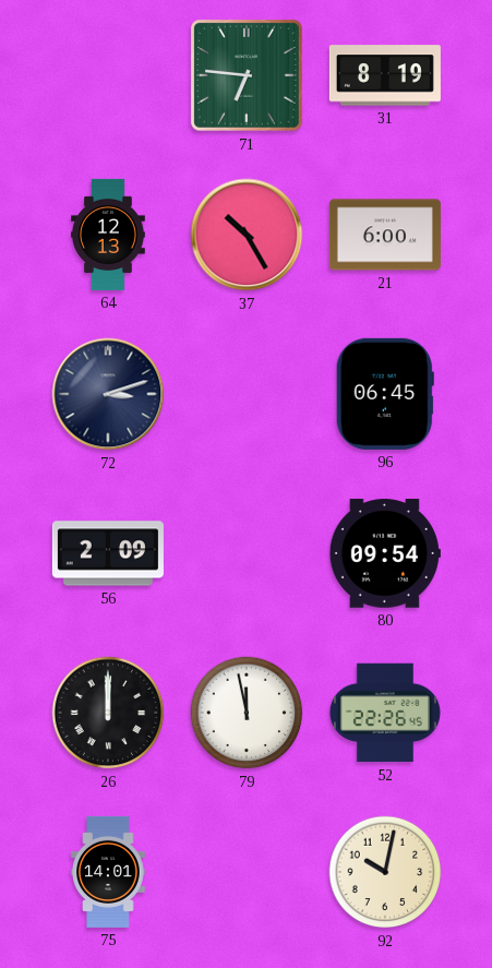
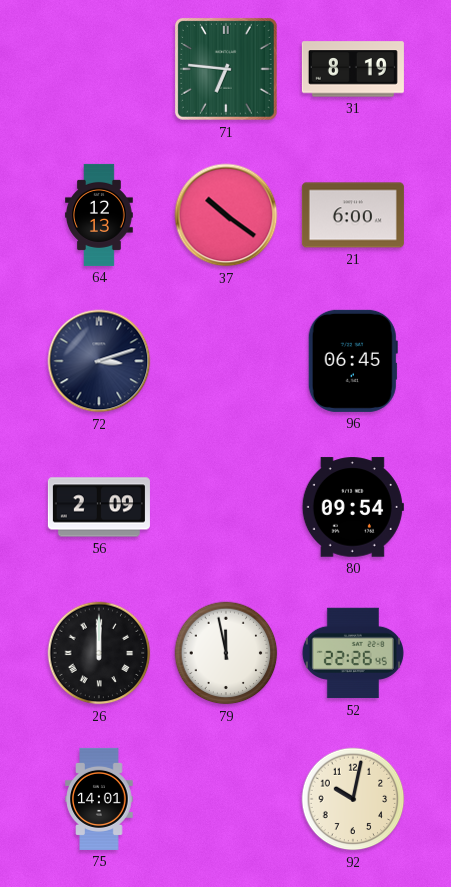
37: 10:25 -> 10:21
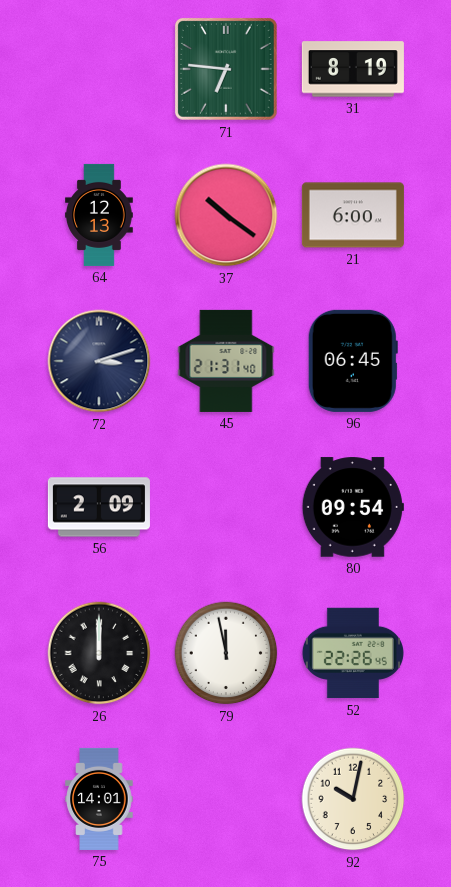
45: none -> 21:31
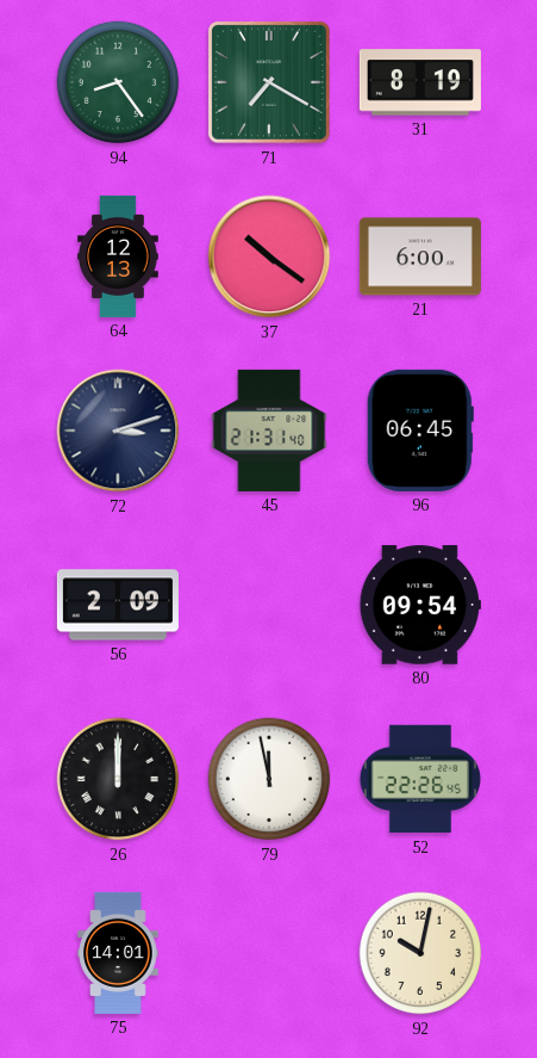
94: none -> 8:24
71: 6:46 -> 7:20
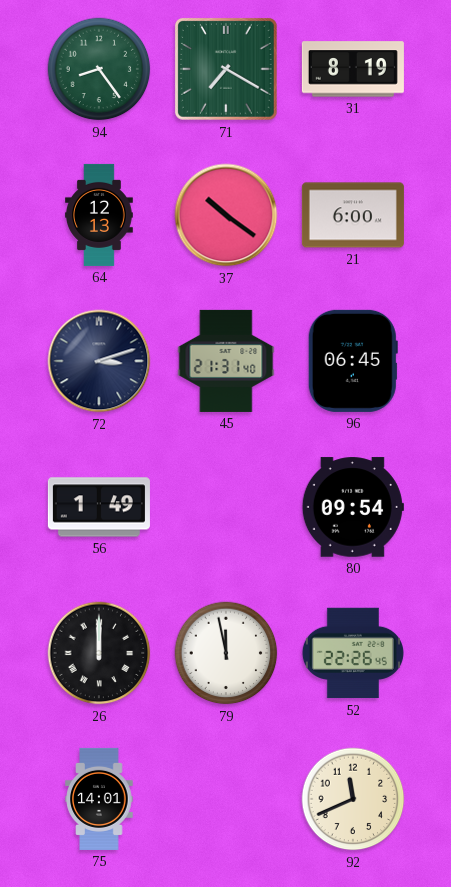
56: 2:09 -> 1:49
92: 10:02 -> 11:41
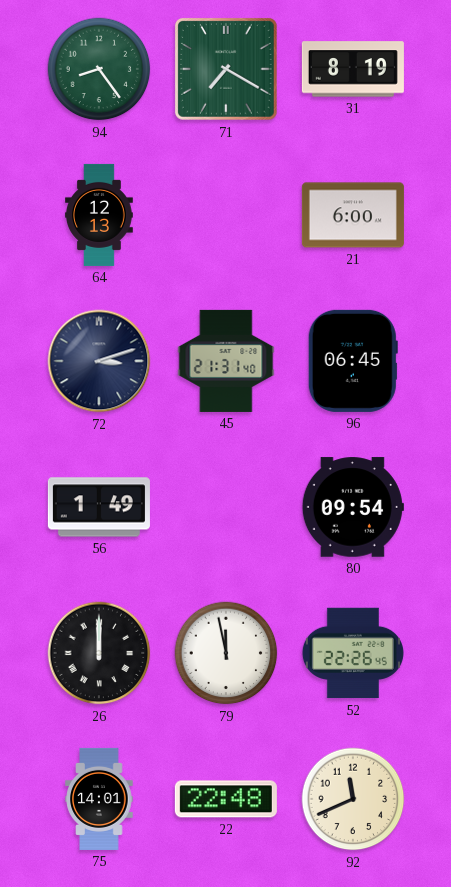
37: 10:21 -> none
22: none -> 22:48
